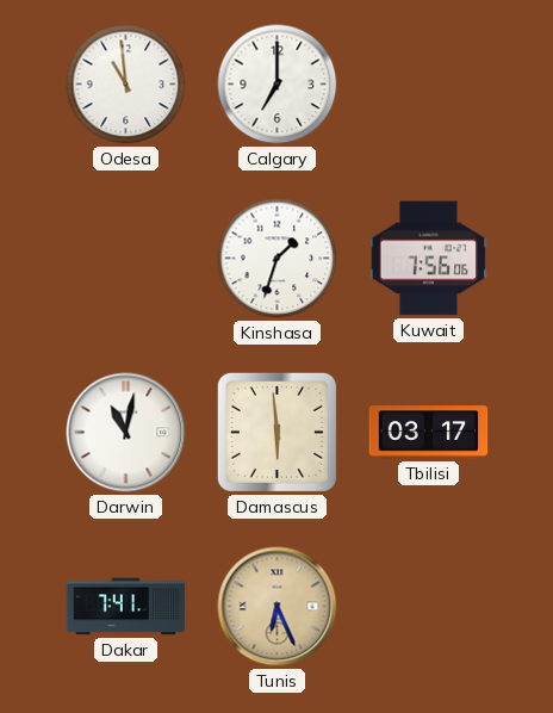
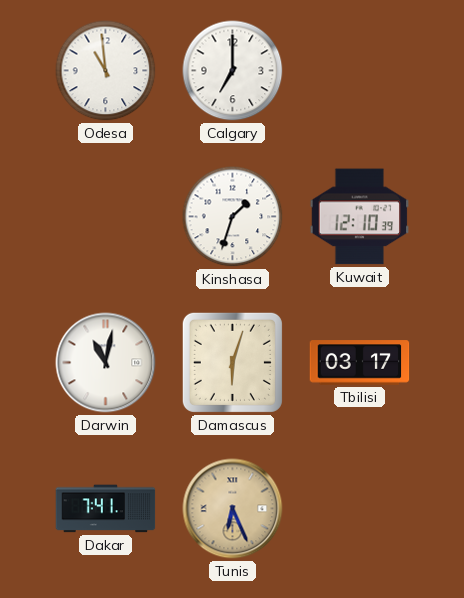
Kuwait: 7:56 -> 12:10
Damascus: 5:59 -> 6:03
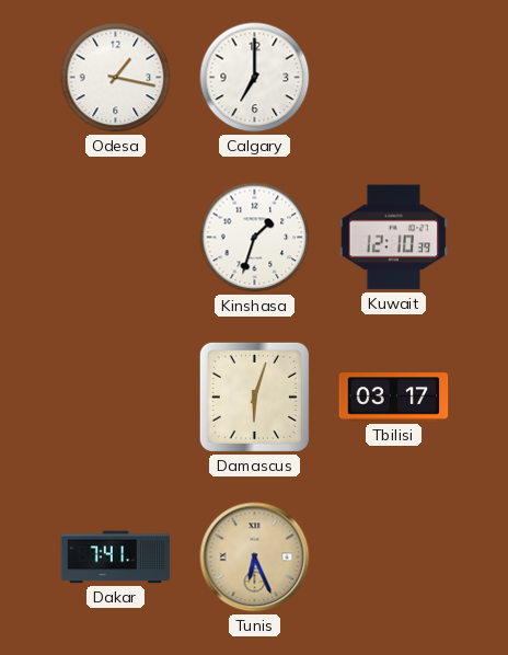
Odesa: 10:59 -> 1:17
Darwin: 11:02 -> none
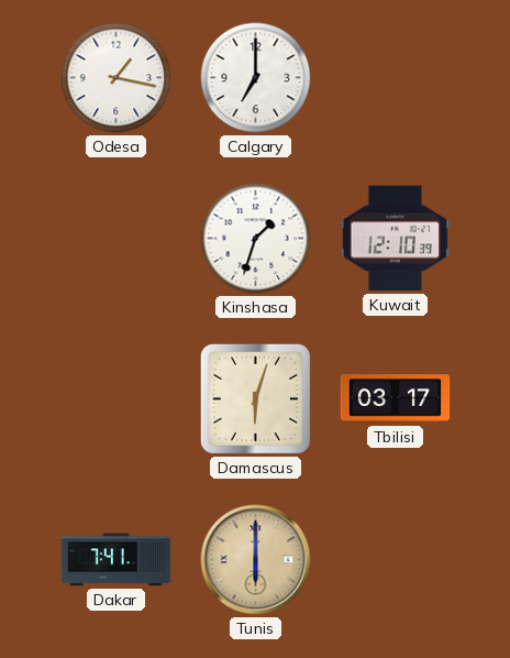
Tunis: 6:26 -> 6:00
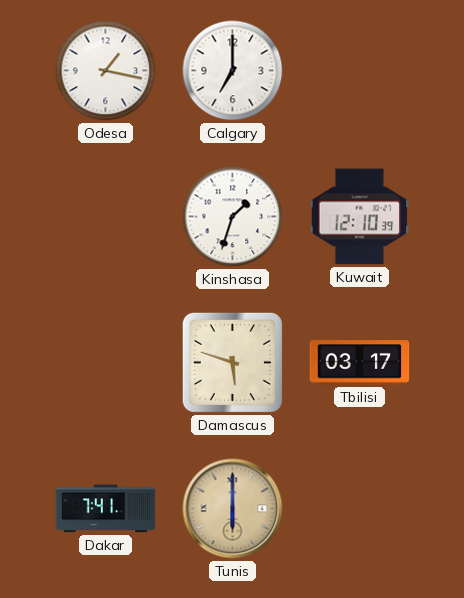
Damascus: 6:03 -> 5:48
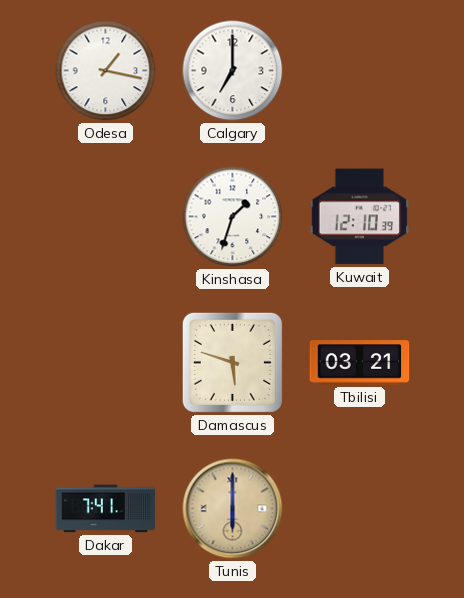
Tbilisi: 03:17 -> 03:21
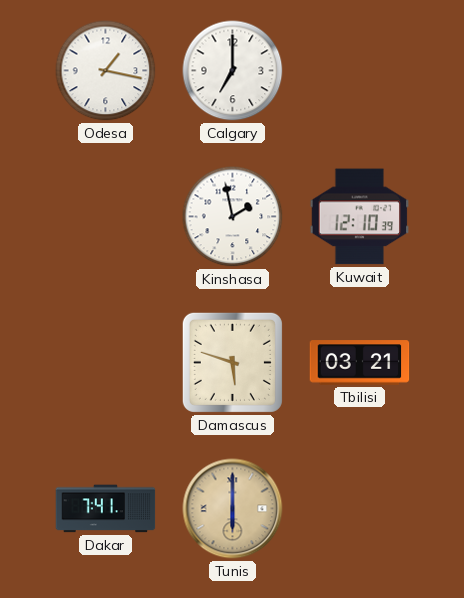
Kinshasa: 1:33 -> 1:58
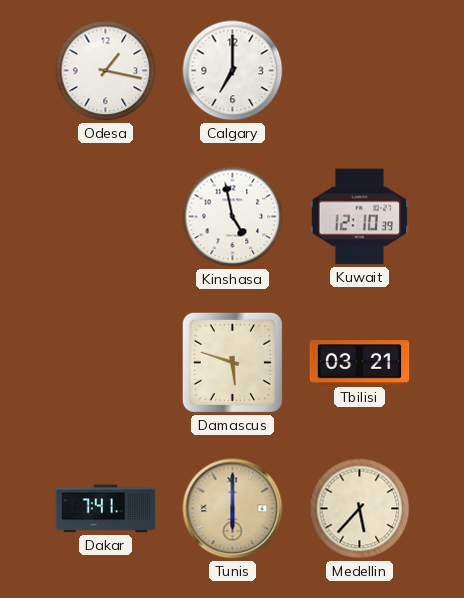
Kinshasa: 1:58 -> 4:58
Medellin: none -> 5:37
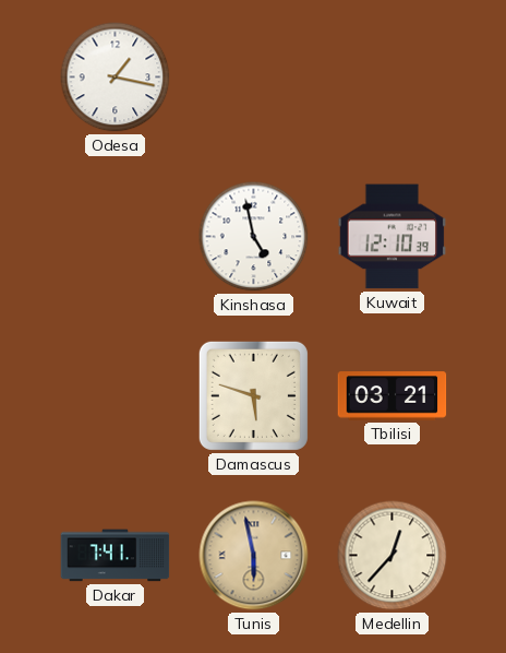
Calgary: 7:00 -> none
Tunis: 6:00 -> 5:58
Medellin: 5:37 -> 12:37
